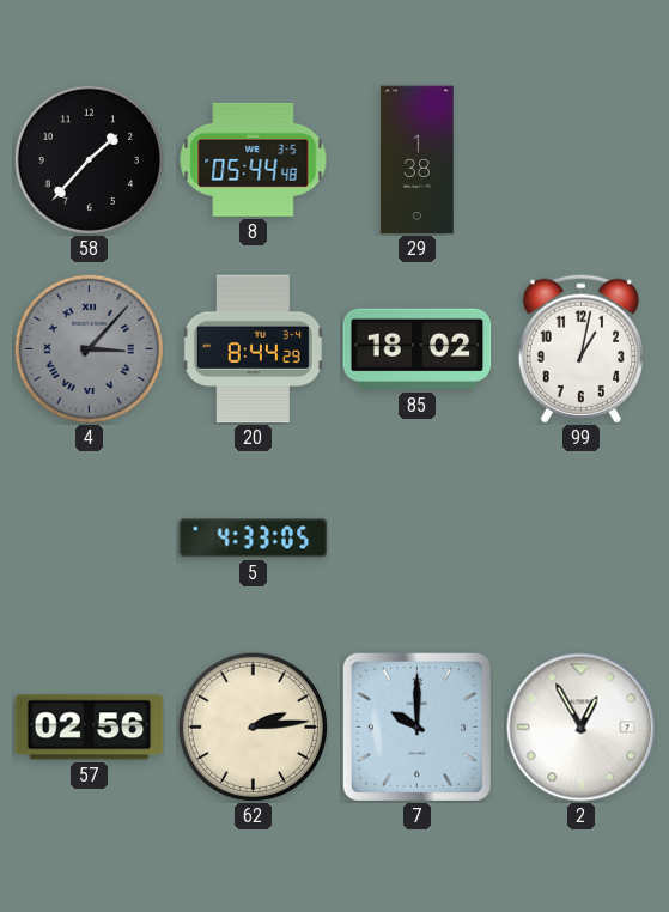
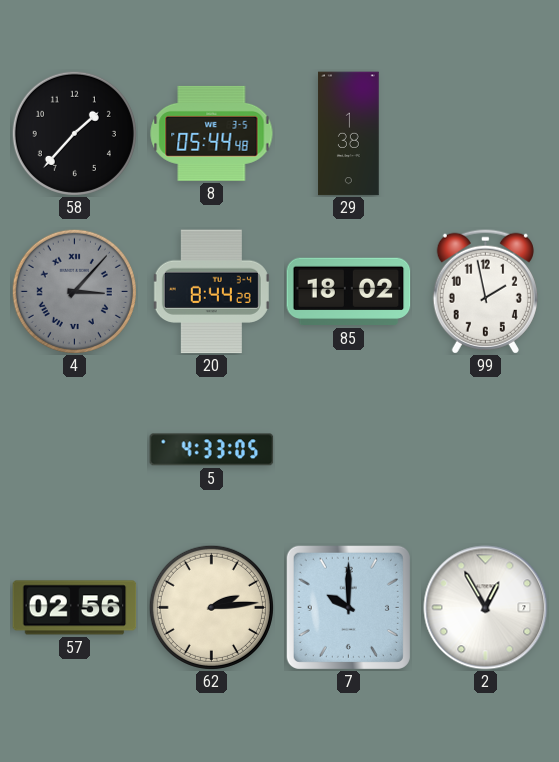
99: 1:02 -> 1:58
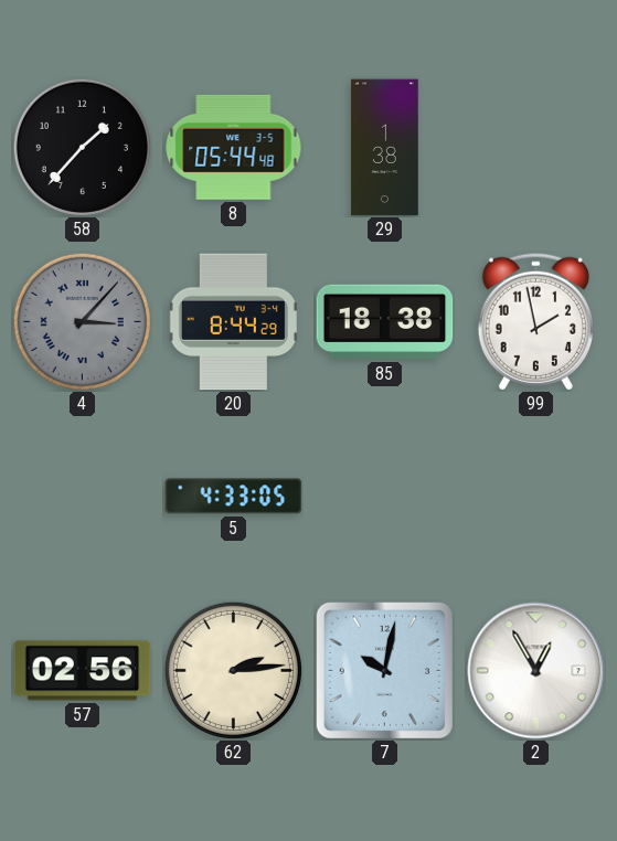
85: 18:02 -> 18:38
7: 10:00 -> 10:02
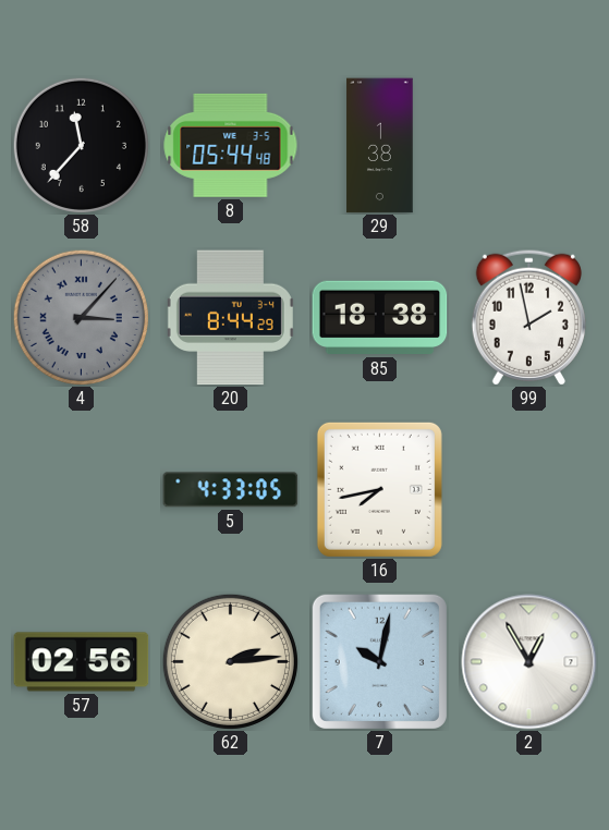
58: 1:37 -> 11:37
16: none -> 7:43
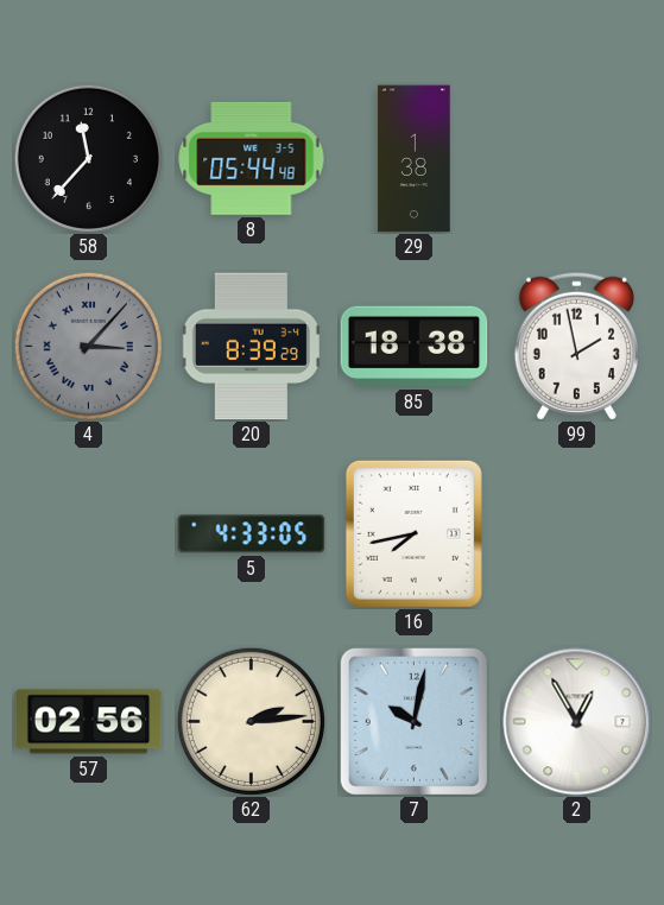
20: 8:44 -> 8:39
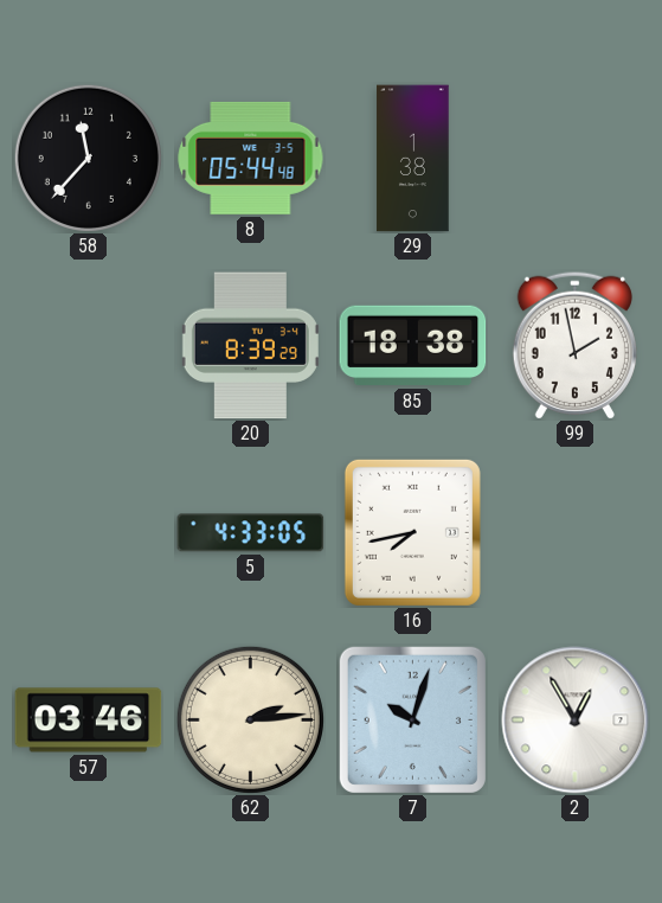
4: 3:07 -> none
57: 02:56 -> 03:46
7: 10:02 -> 10:03
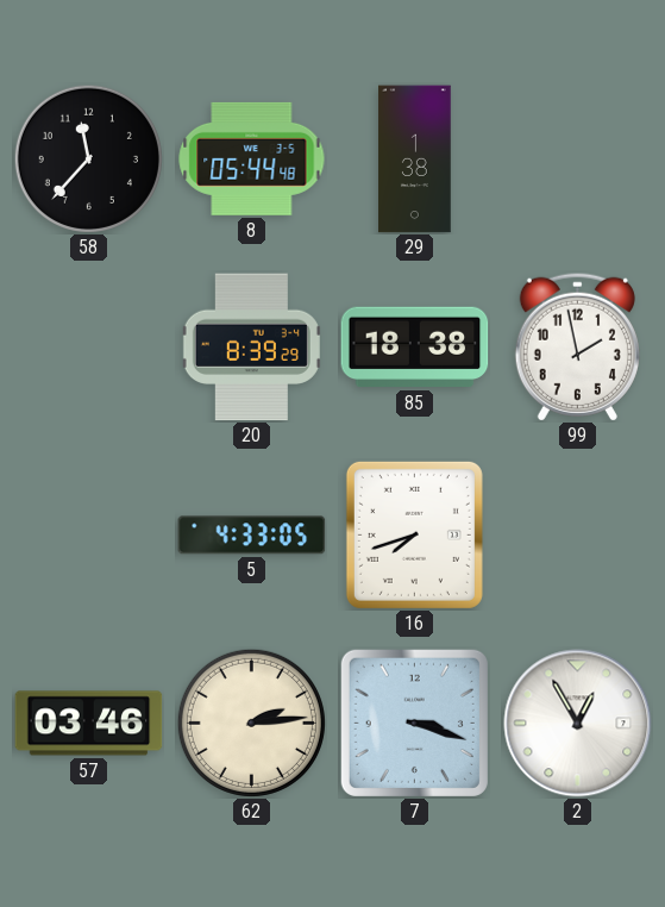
16: 7:43 -> 7:42
7: 10:03 -> 3:18
